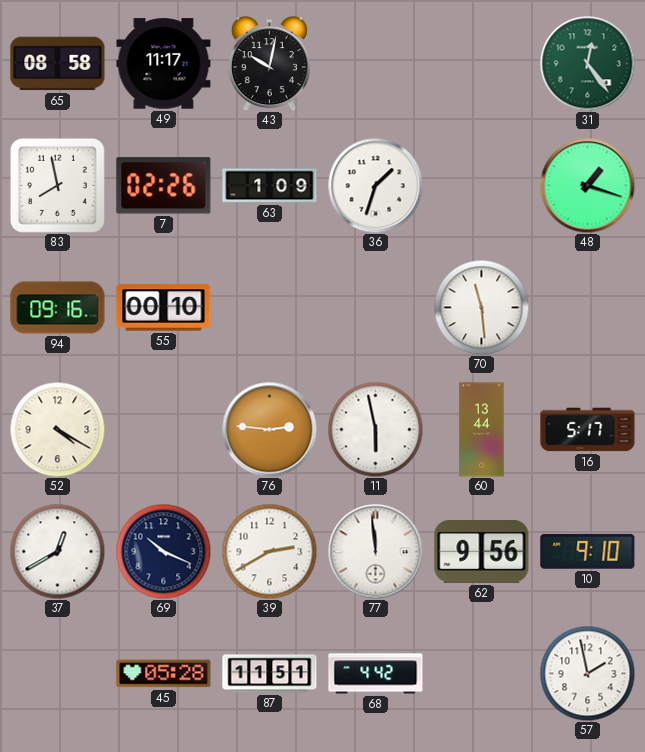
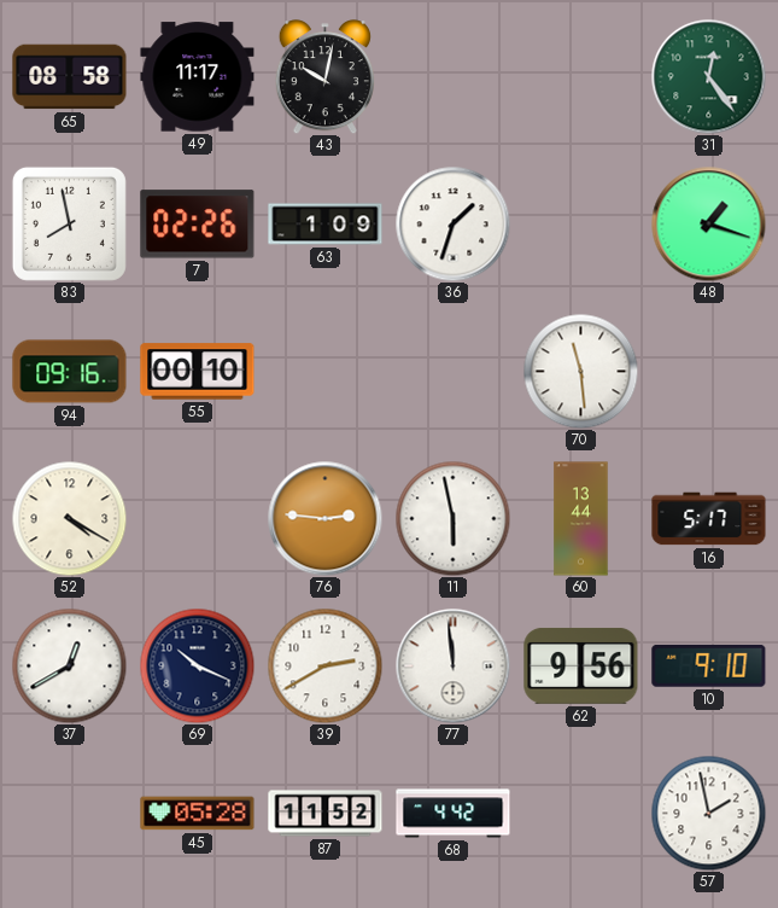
87: 11:51 -> 11:52
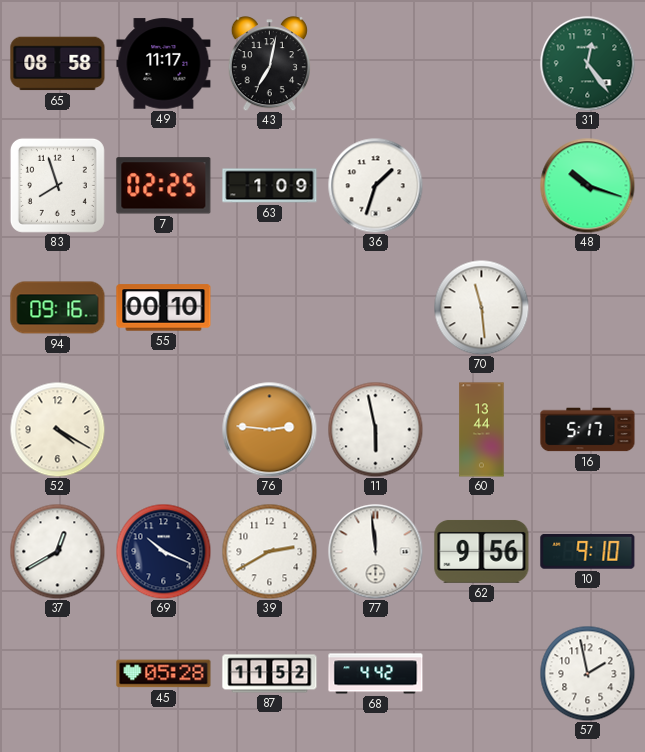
43: 10:02 -> 7:02
83: 7:58 -> 7:57
7: 02:26 -> 02:25
48: 1:18 -> 10:18
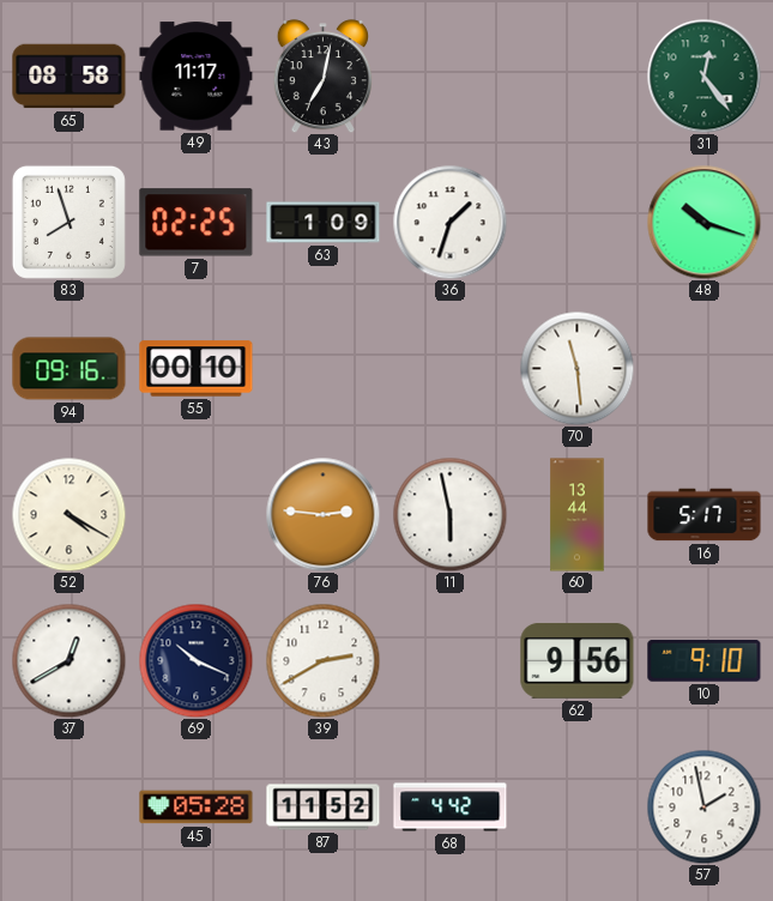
77: 11:59 -> none
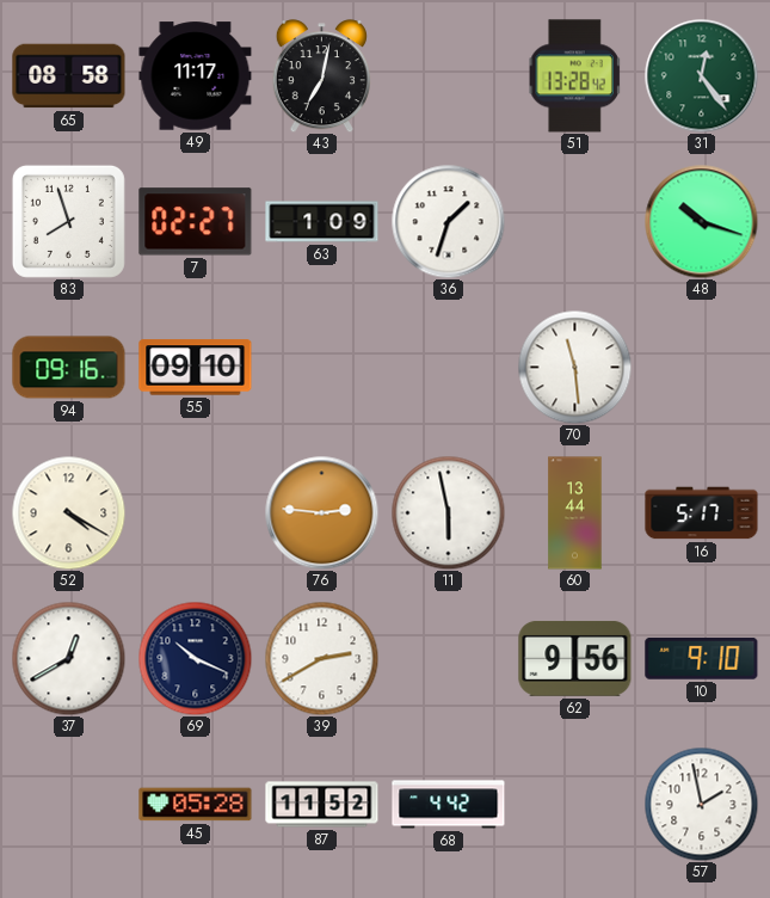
51: none -> 13:28
7: 02:25 -> 02:27
55: 00:10 -> 09:10
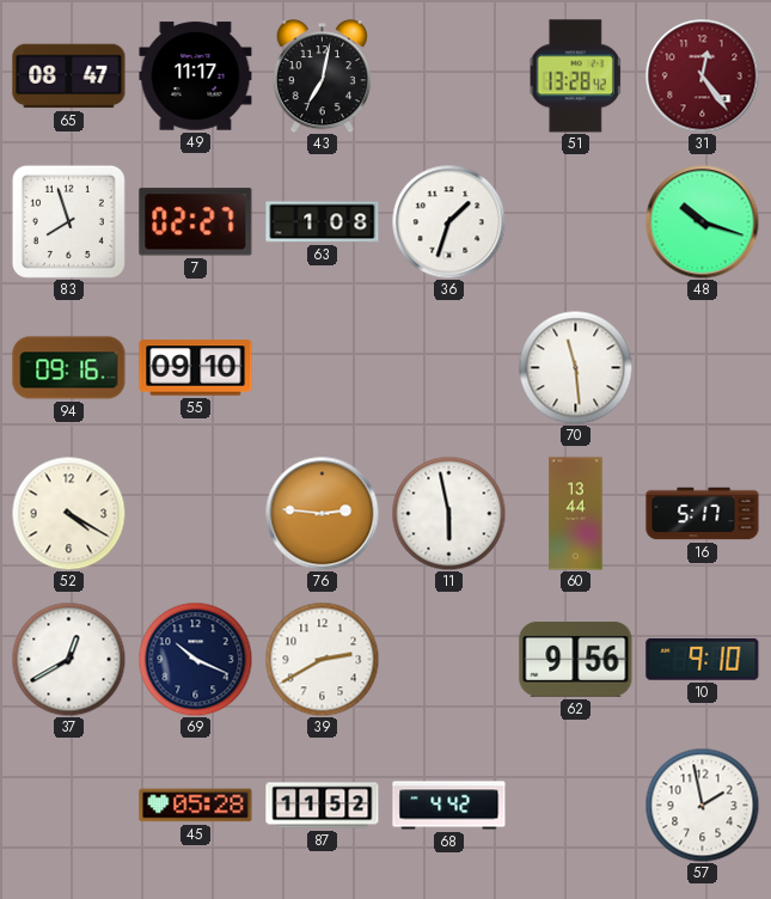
65: 08:58 -> 08:47
31 dial: green -> burgundy
63: 1:09 -> 1:08
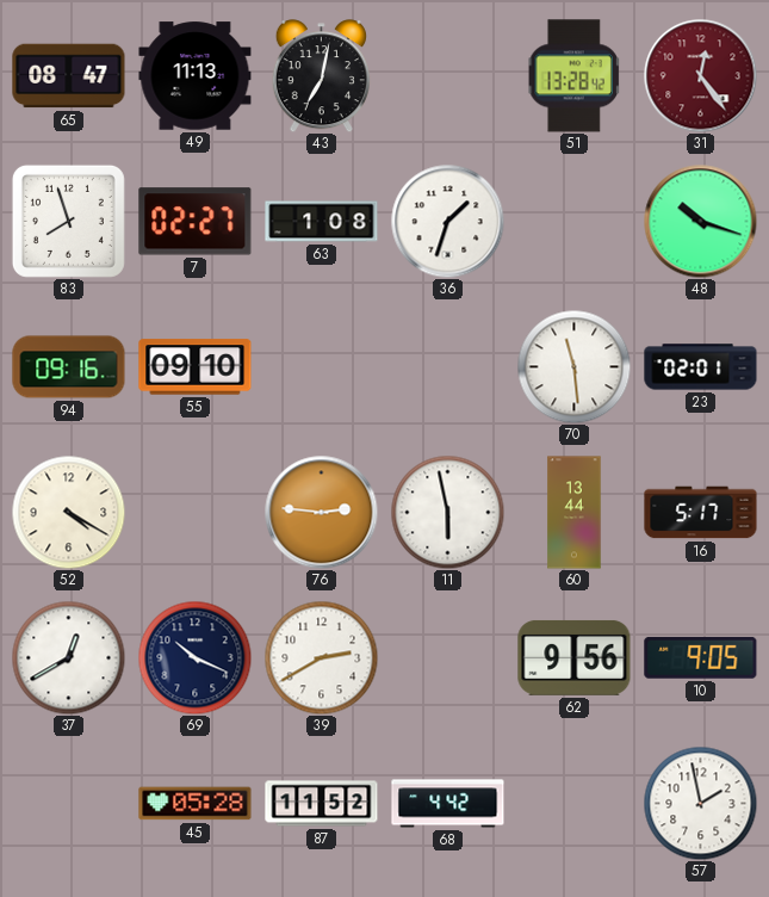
49: 11:17 -> 11:13
23: none -> 02:01
10: 9:10 -> 9:05
